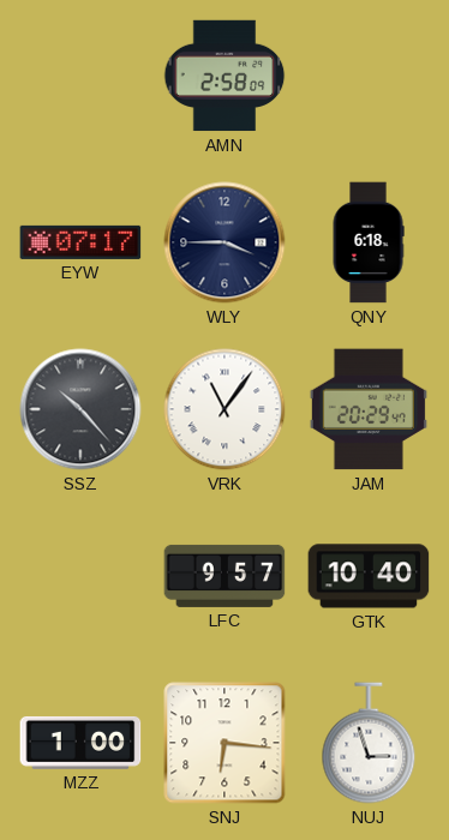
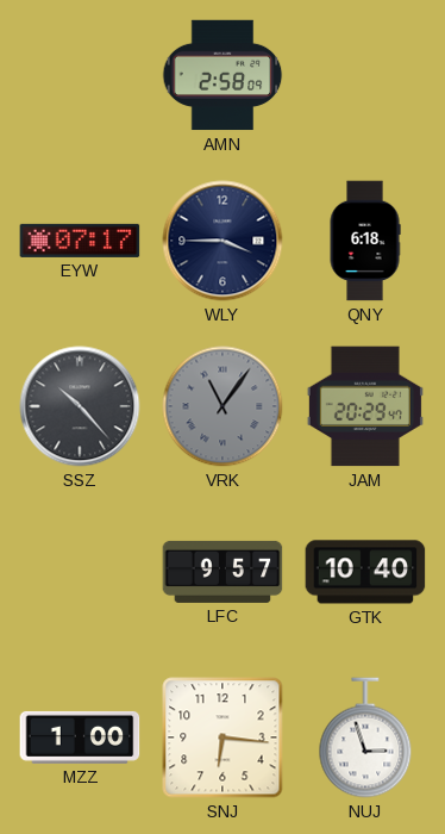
VRK dial: white -> grey
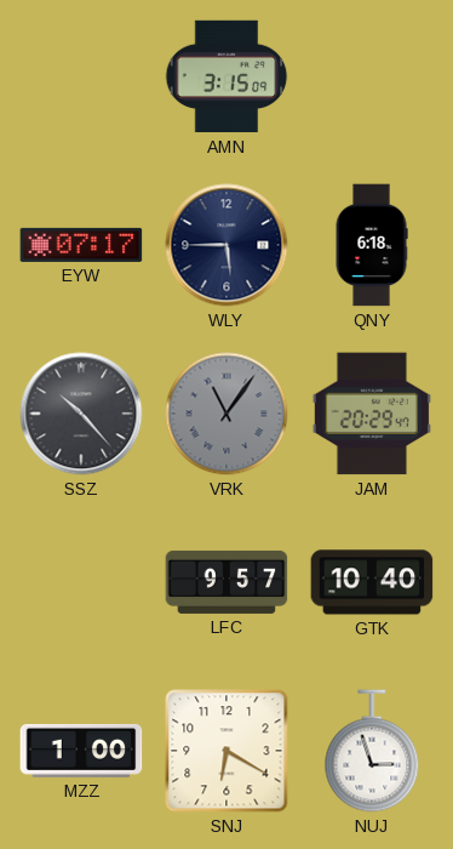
AMN: 2:58 -> 3:15
WLY: 3:45 -> 5:45
SNJ: 6:16 -> 6:20
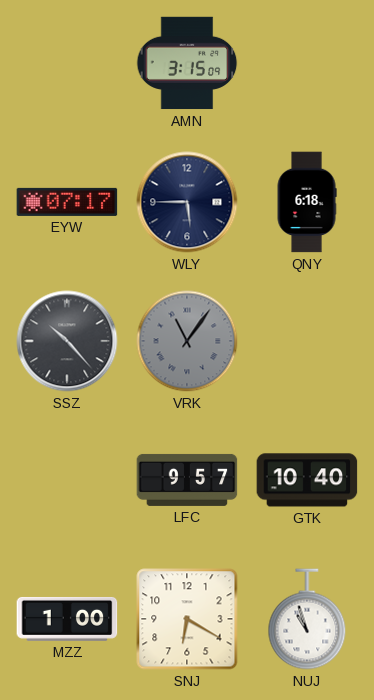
JAM: 20:29 -> none
NUJ: 2:57 -> 10:57
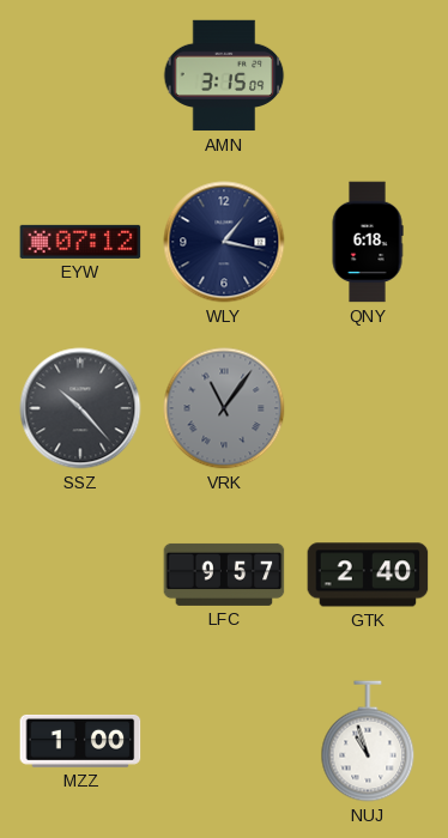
EYW: 07:17 -> 07:12
WLY: 5:45 -> 1:17
GTK: 10:40 -> 2:40
SNJ: 6:20 -> none
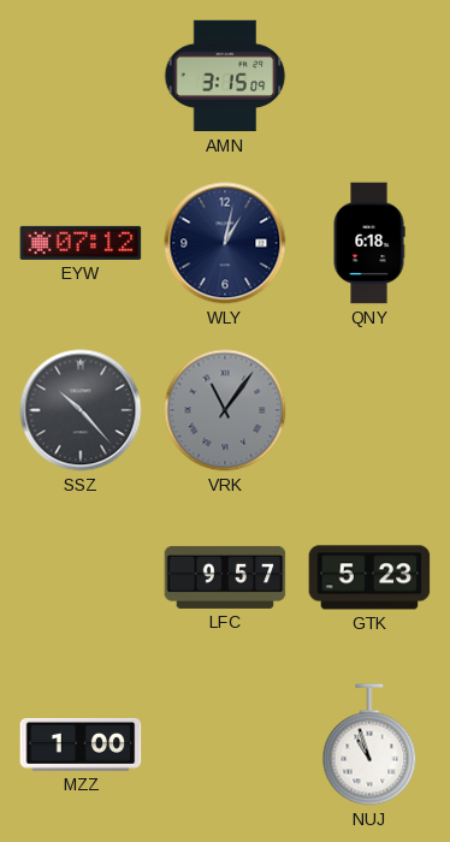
WLY: 1:17 -> 1:02
GTK: 2:40 -> 5:23
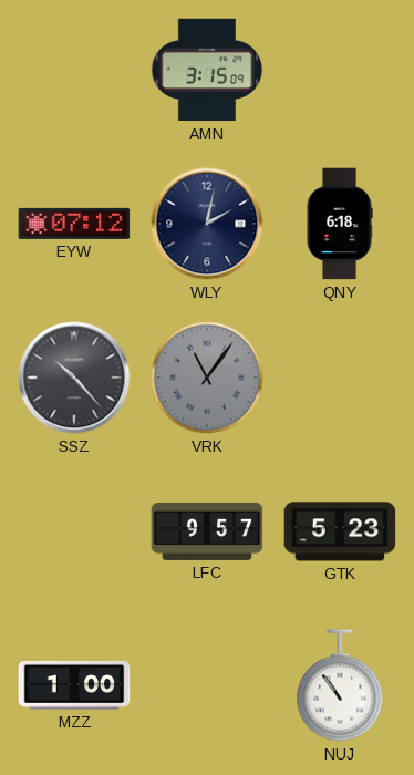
WLY: 1:02 -> 2:02
NUJ: 10:57 -> 10:54
